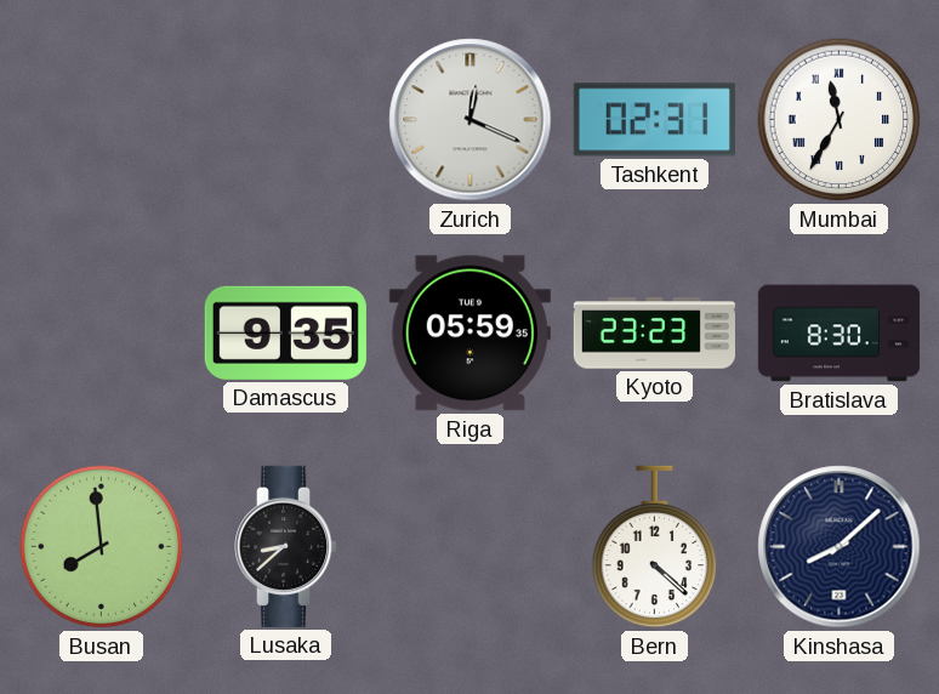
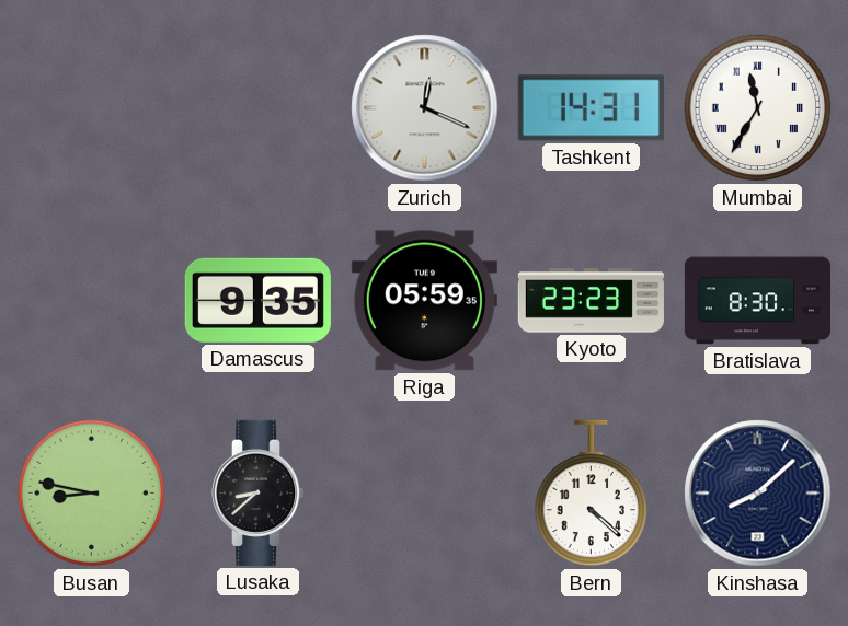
Tashkent: 02:31 -> 14:31
Busan: 7:59 -> 8:47
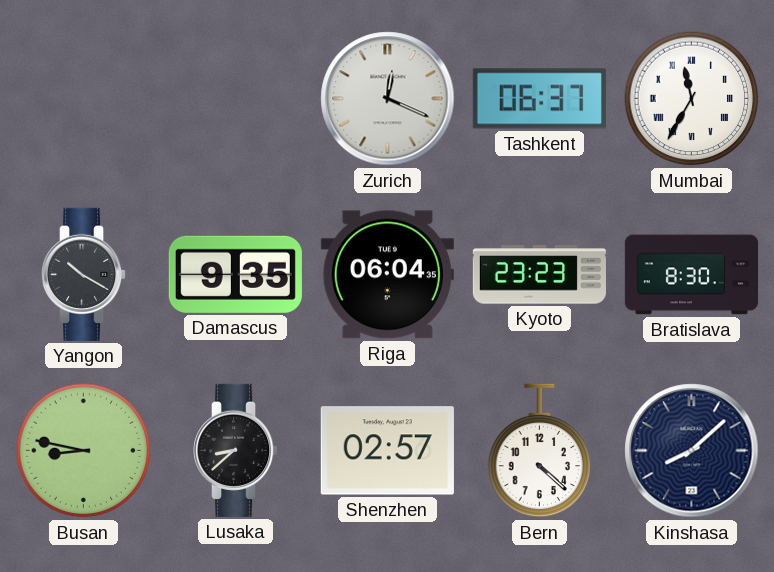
Tashkent: 14:31 -> 06:37
Yangon: none -> 10:20
Riga: 05:59 -> 06:04
Shenzhen: none -> 02:57
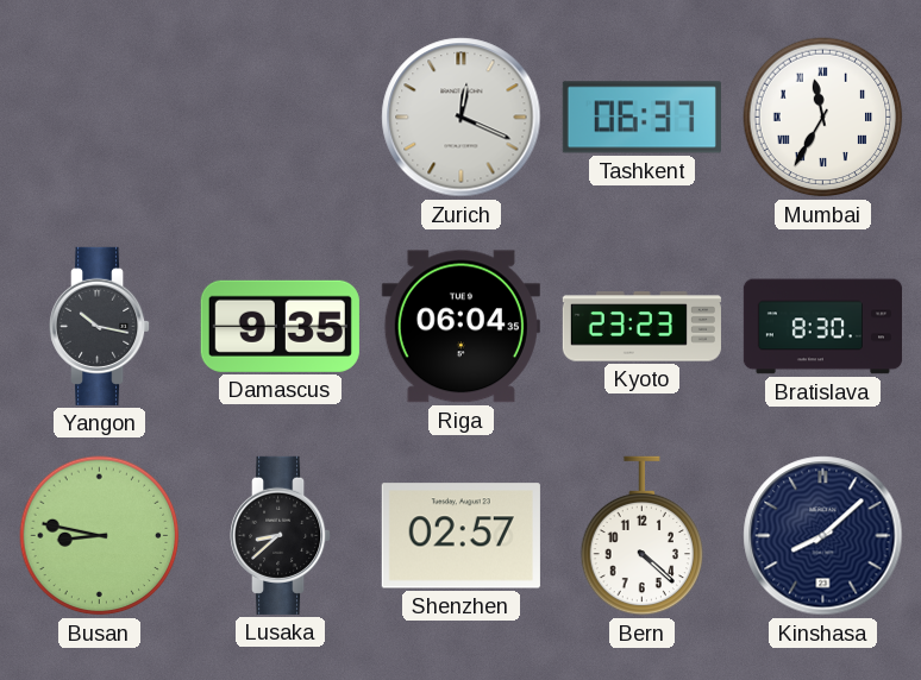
Yangon: 10:20 -> 10:17
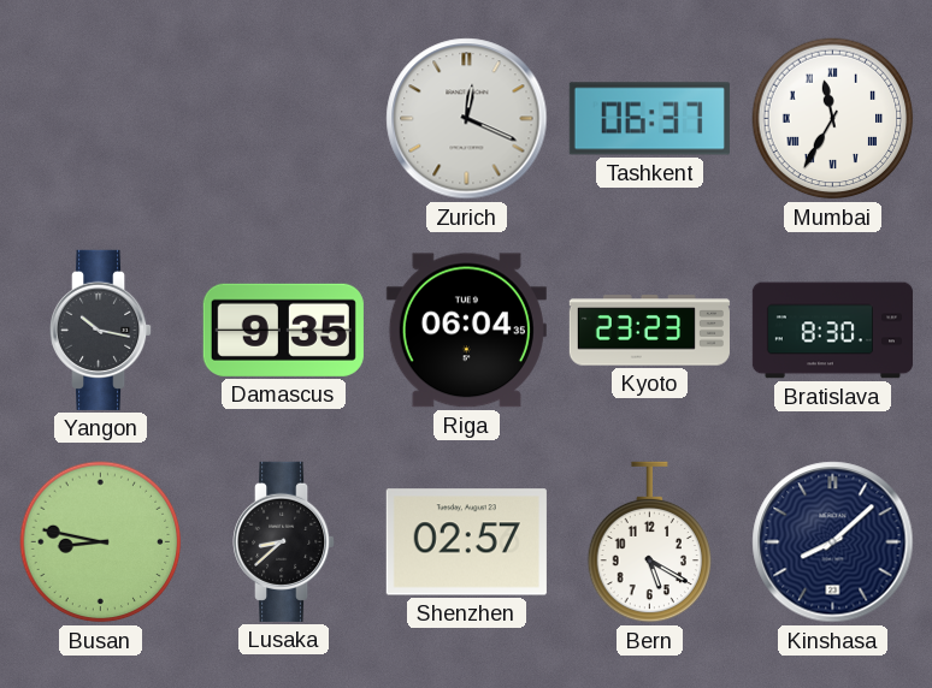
Bern: 4:22 -> 5:20
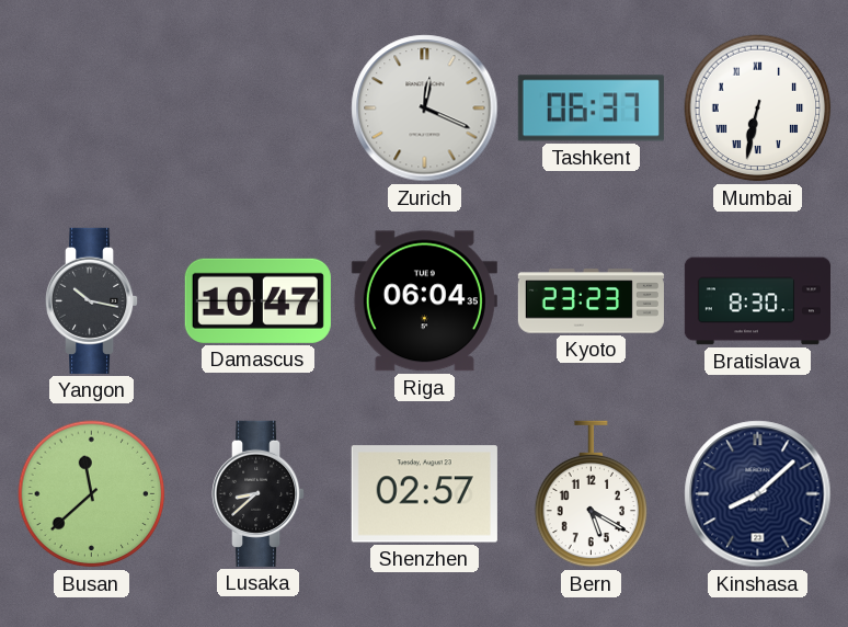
Mumbai: 11:35 -> 6:32
Damascus: 9:35 -> 10:47
Busan: 8:47 -> 11:38
